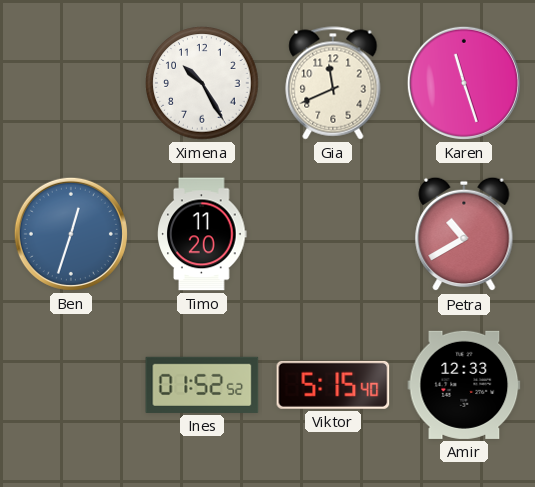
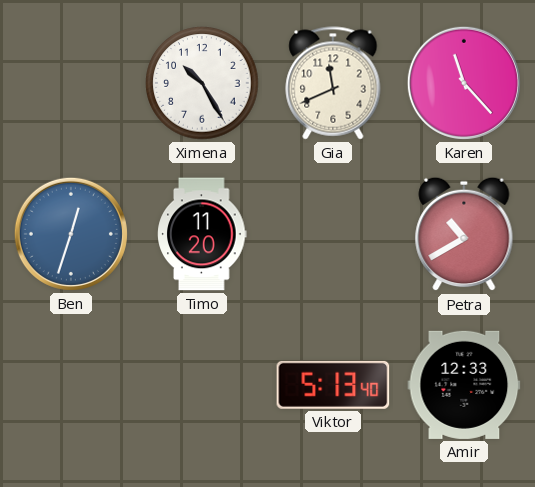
Karen: 11:27 -> 11:23
Ines: 01:52 -> none
Viktor: 5:15 -> 5:13
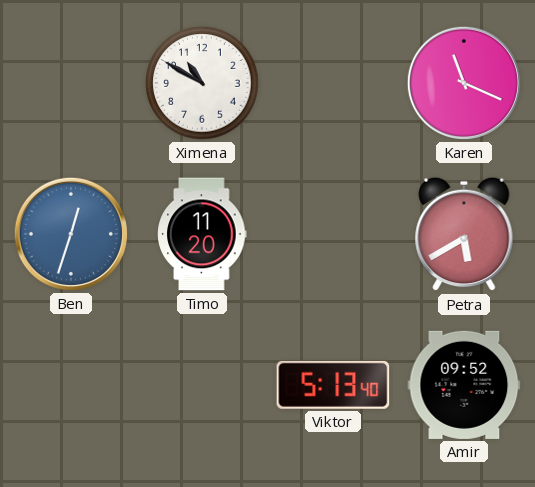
Ximena: 10:25 -> 10:50
Gia: 11:41 -> none
Karen: 11:23 -> 11:19
Petra: 10:40 -> 5:40
Amir: 12:33 -> 09:52
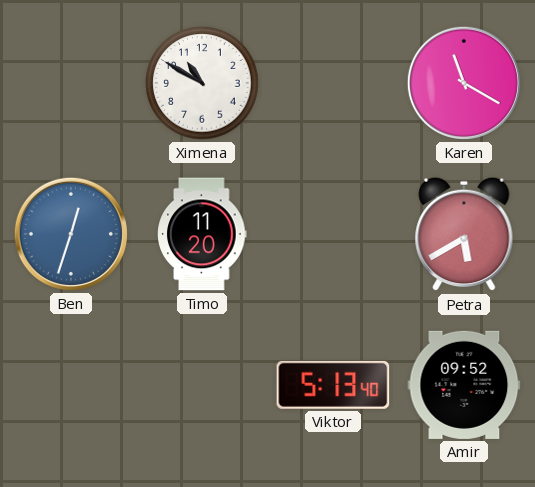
Karen: 11:19 -> 11:20
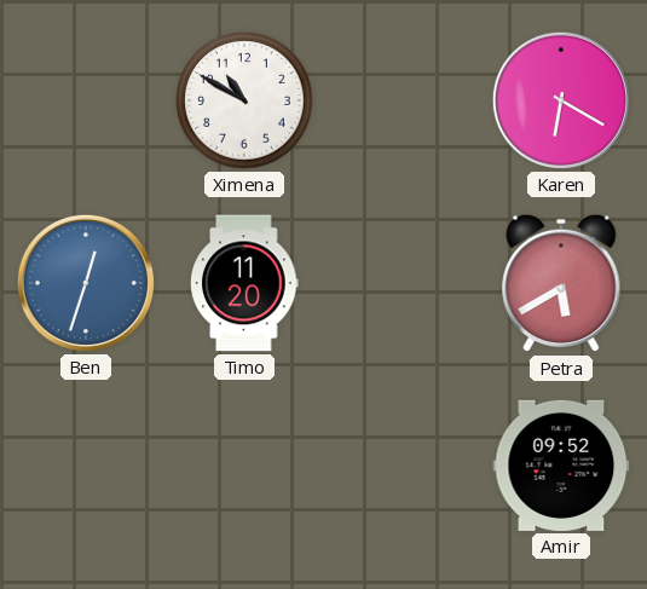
Karen: 11:20 -> 6:20
Viktor: 5:13 -> none
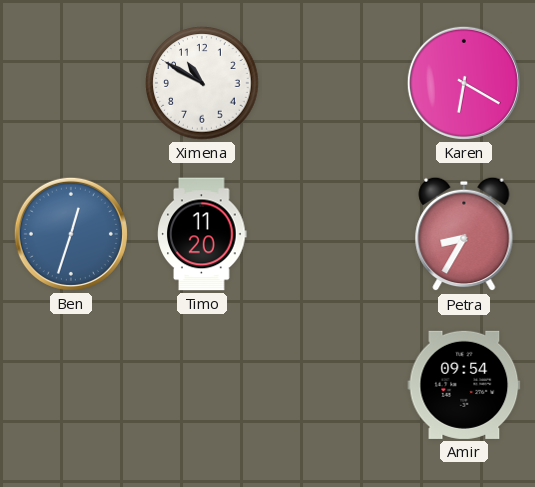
Petra: 5:40 -> 8:35
Amir: 09:52 -> 09:54
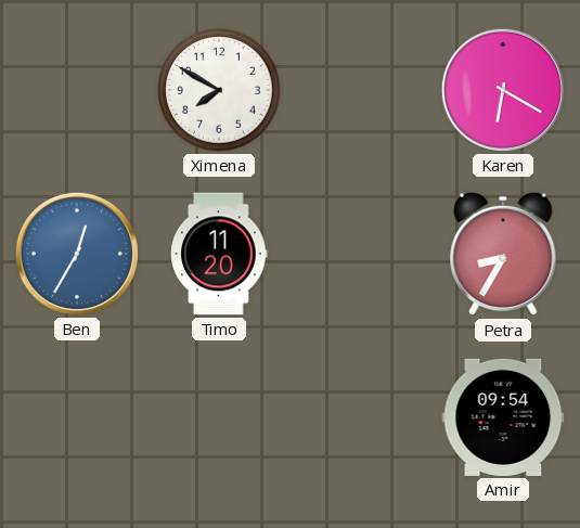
Ximena: 10:50 -> 7:50
Ben: 12:33 -> 12:35
